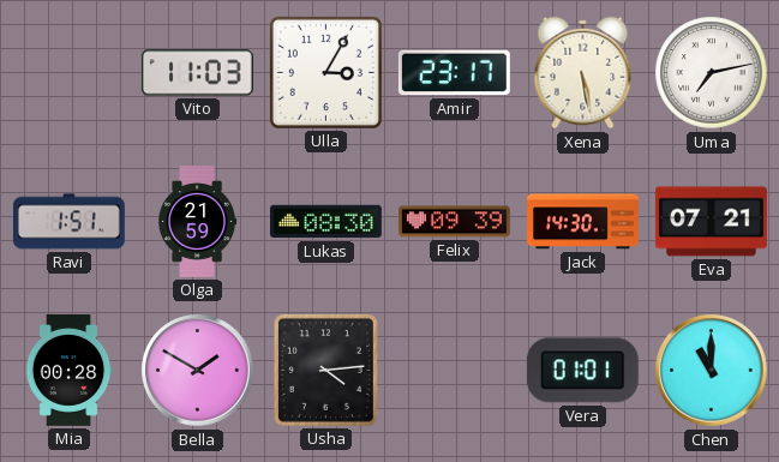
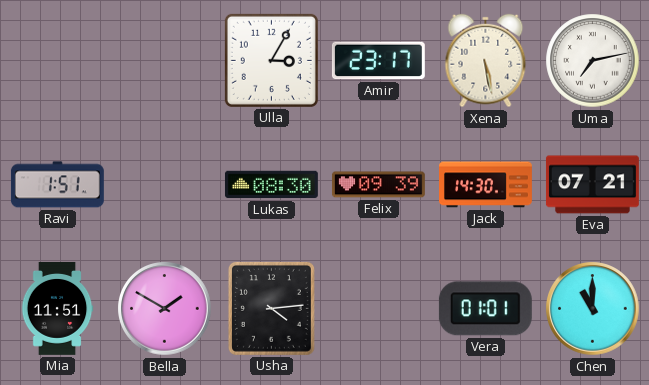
Vito: 11:03 -> none
Olga: 21:59 -> none
Mia: 00:28 -> 11:51
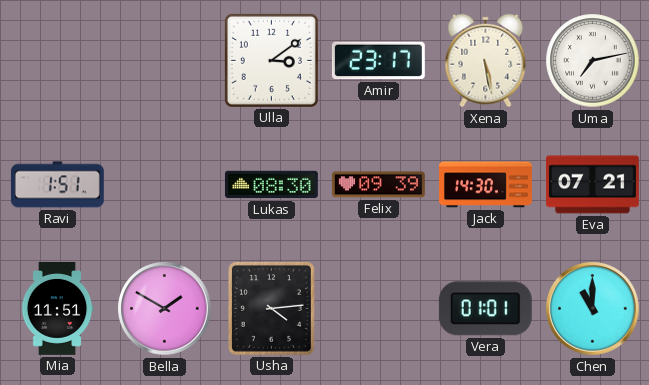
Ulla: 3:05 -> 3:09
